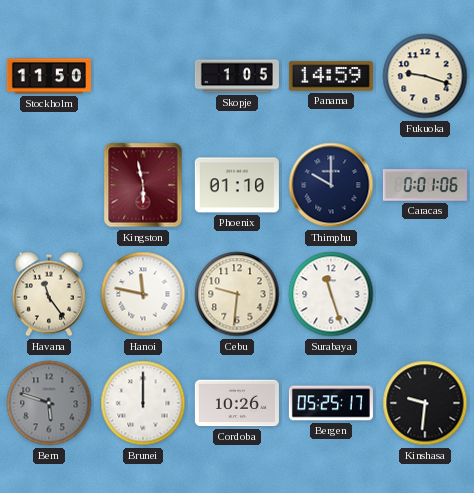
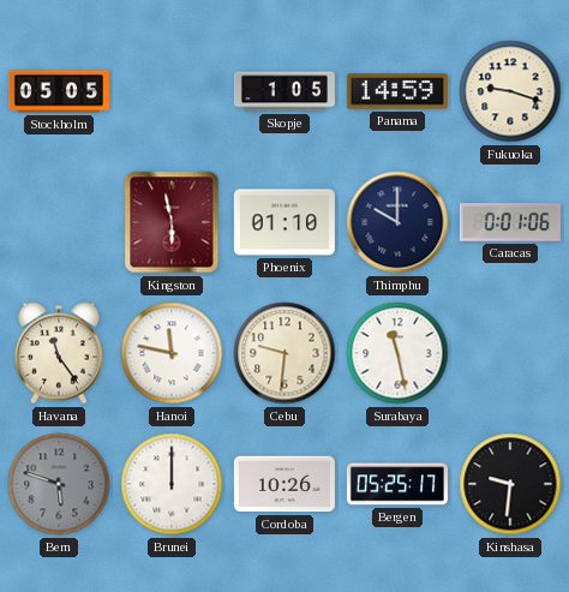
Stockholm: 11:50 -> 05:05
Surabaya: 11:27 -> 11:28
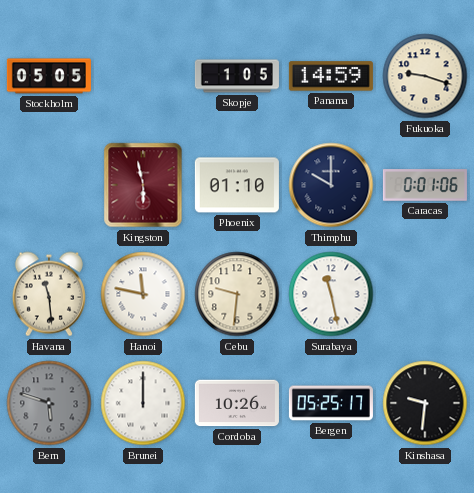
Havana: 11:24 -> 11:29
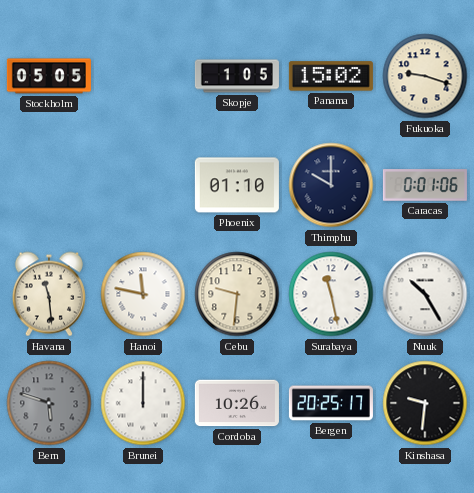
Panama: 14:59 -> 15:02
Kingston: 5:58 -> none
Nuuk: none -> 10:25
Bergen: 05:25 -> 20:25
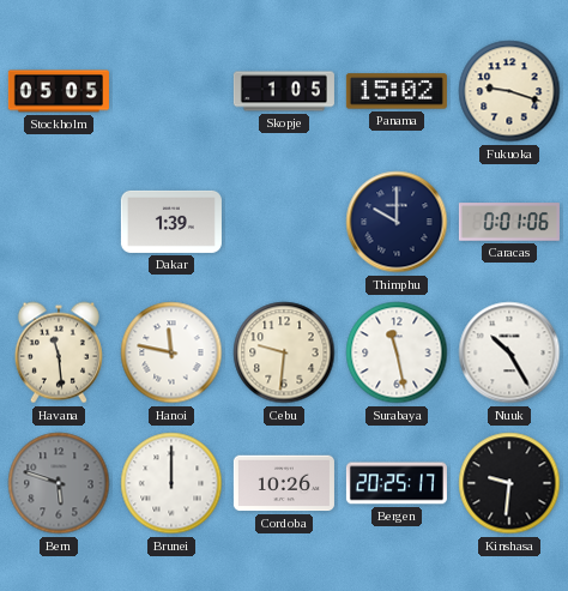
Dakar: none -> 1:39
Phoenix: 01:10 -> none
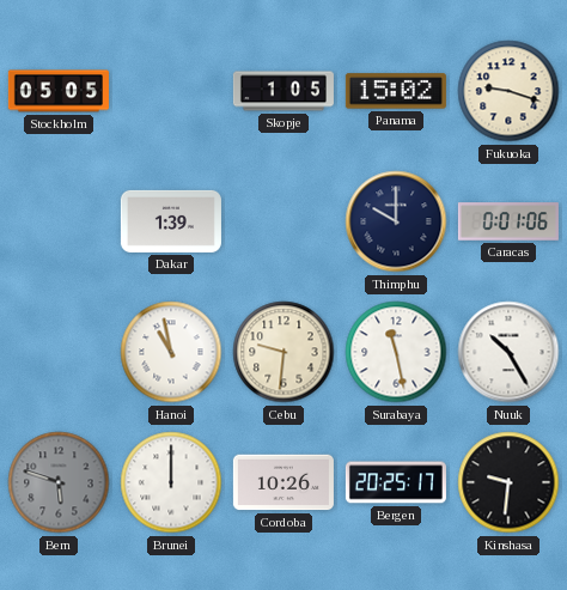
Havana: 11:29 -> none
Hanoi: 11:47 -> 10:58
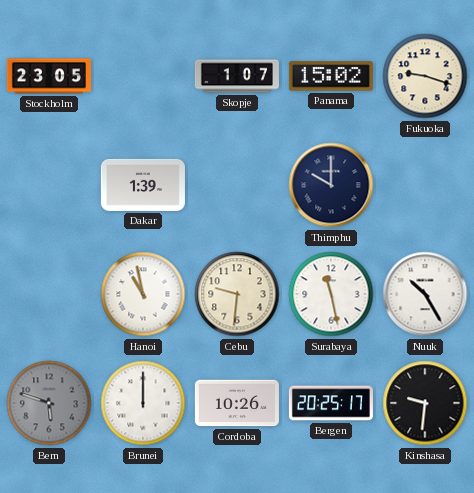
Stockholm: 05:05 -> 23:05
Skopje: 1:05 -> 1:07
Caracas: 0:01 -> none
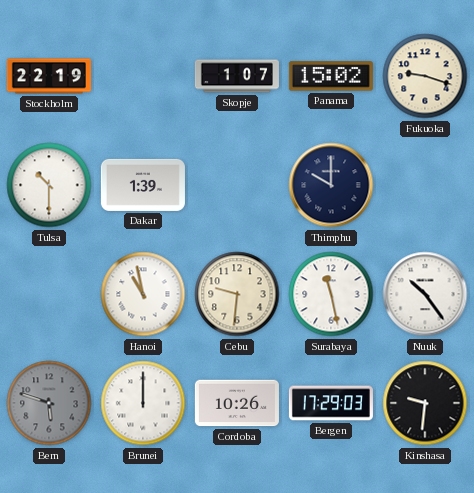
Stockholm: 23:05 -> 22:19
Tulsa: none -> 10:30
Nuuk: 10:25 -> 10:24
Bergen: 20:25 -> 17:29
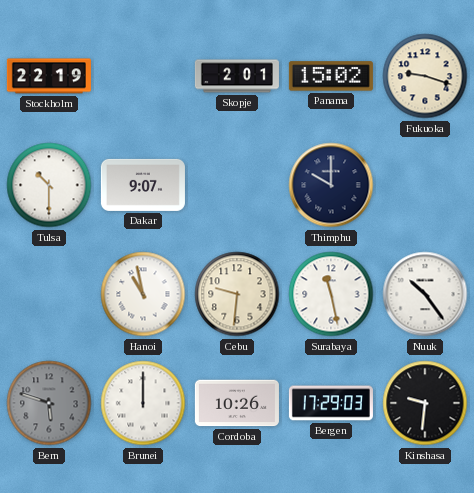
Skopje: 1:07 -> 2:01
Dakar: 1:39 -> 9:07
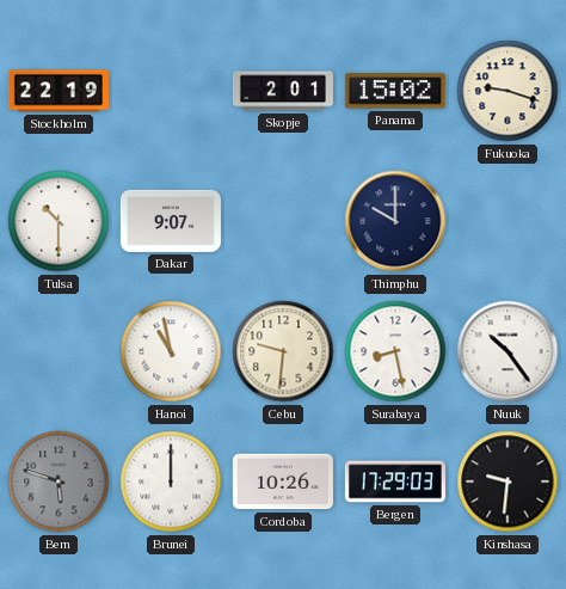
Surabaya: 11:28 -> 8:28
